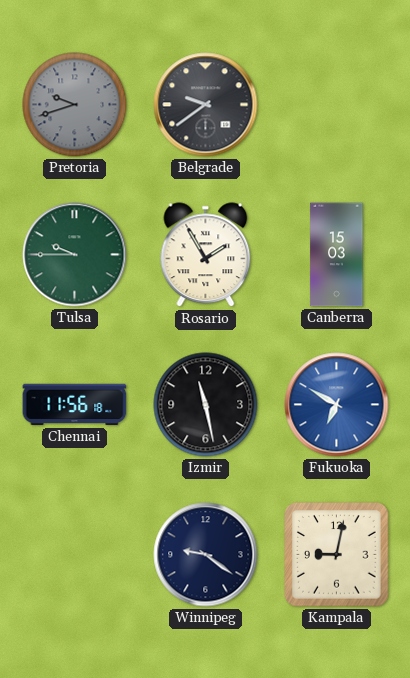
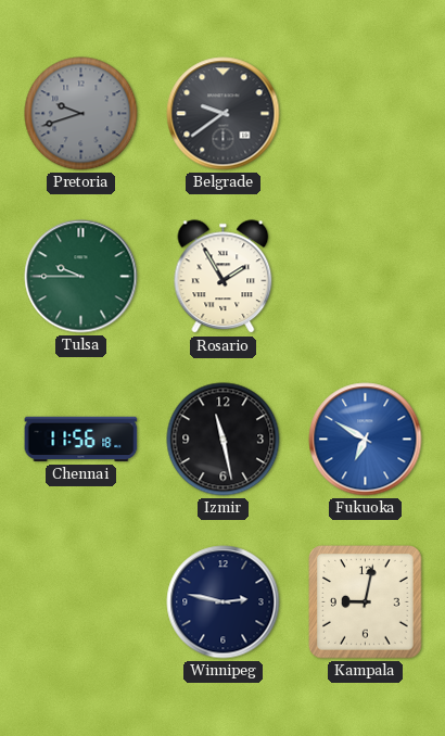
Canberra: 15:03 -> none
Winnipeg: 9:21 -> 2:47
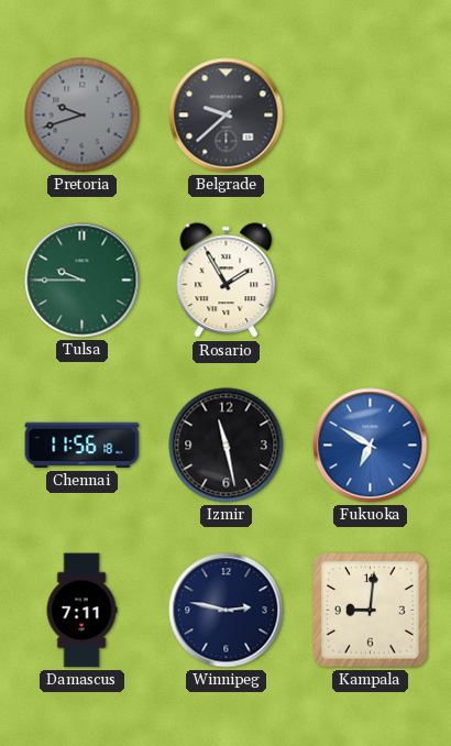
Belgrade: 9:39 -> 9:38
Damascus: none -> 7:11
Kampala: 9:02 -> 9:01
